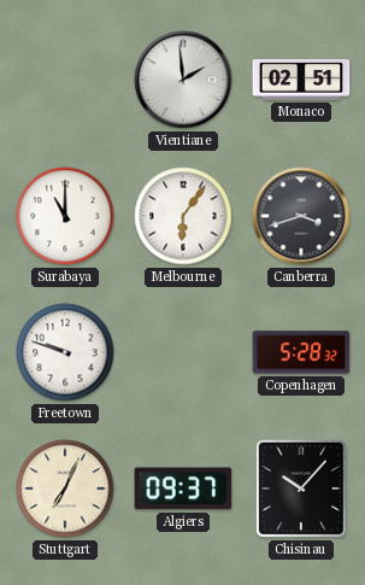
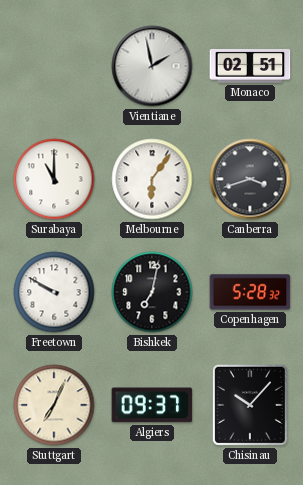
Vientiane: 1:59 -> 1:58
Freetown: 9:48 -> 9:50
Bishkek: none -> 7:02
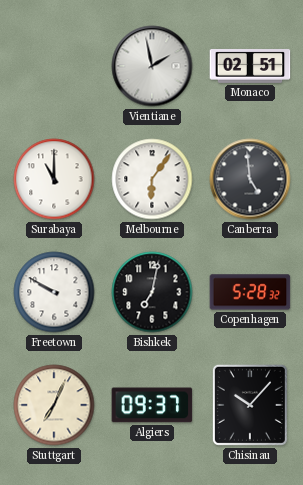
Canberra: 3:42 -> 4:59
